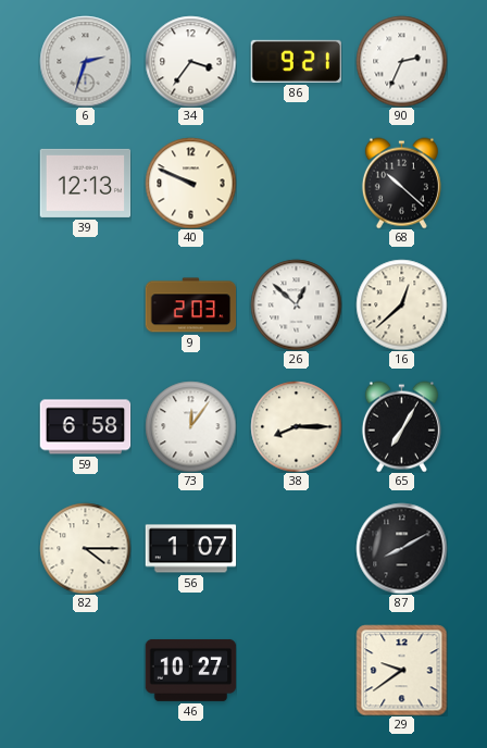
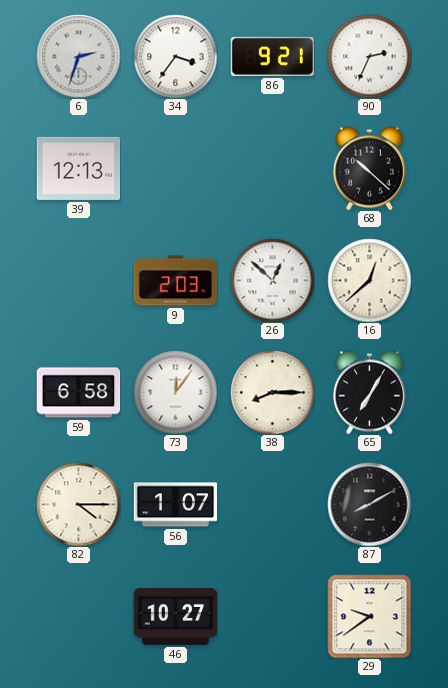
40: 9:49 -> none
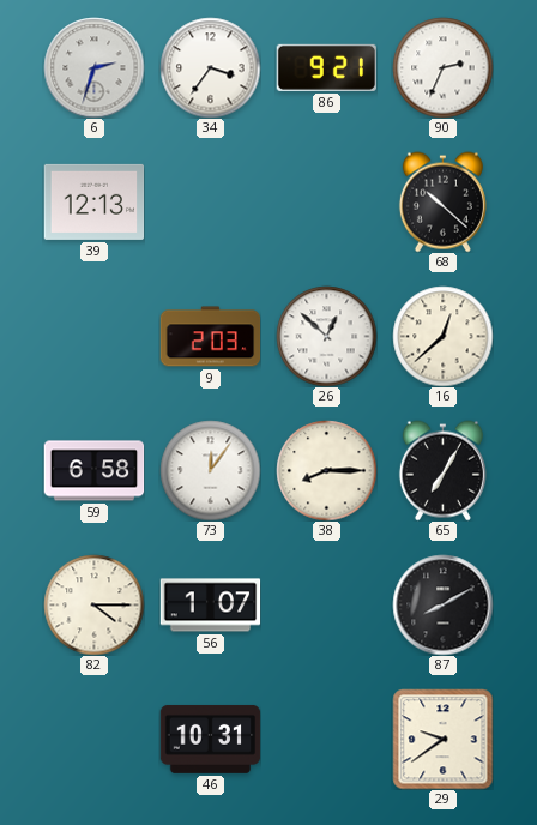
46: 10:27 -> 10:31
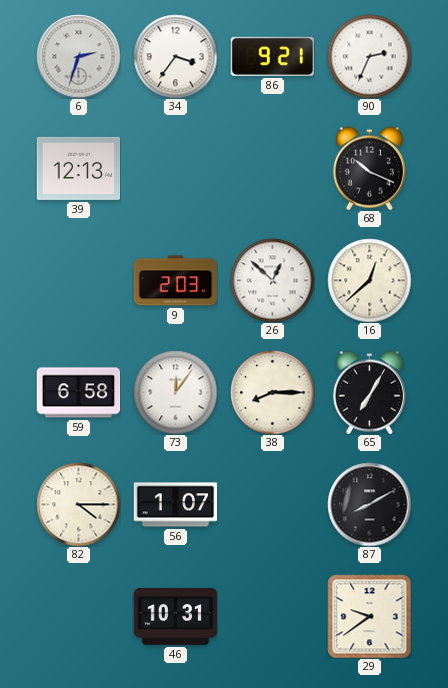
68: 10:22 -> 10:19
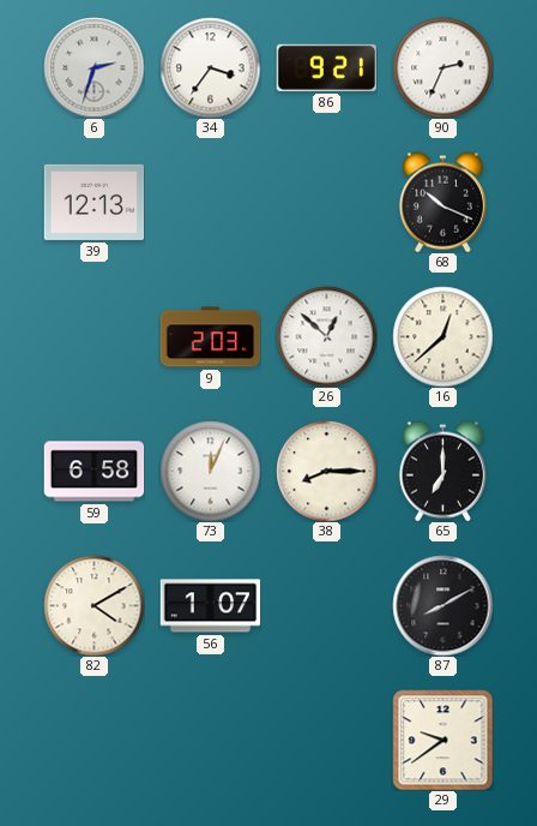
73: 12:06 -> 12:04
65: 7:05 -> 7:00
82: 4:15 -> 4:10
46: 10:31 -> none
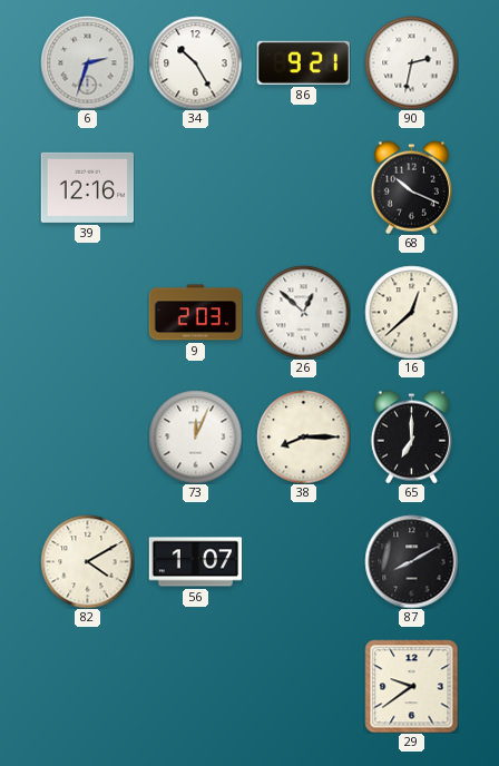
34: 3:36 -> 10:25
90: 2:34 -> 2:32
39: 12:13 -> 12:16
59: 6:58 -> none
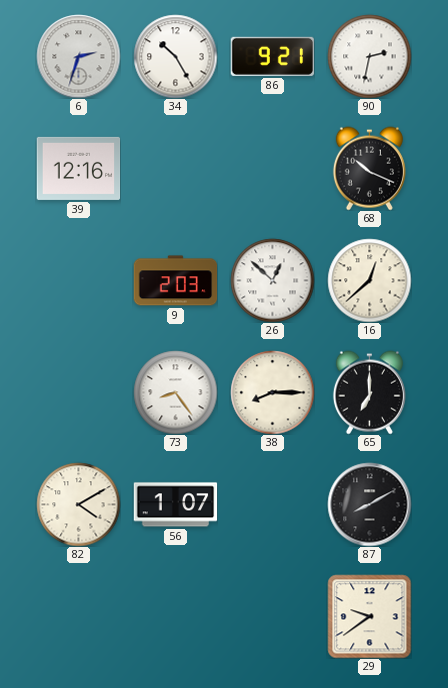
73: 12:04 -> 8:24
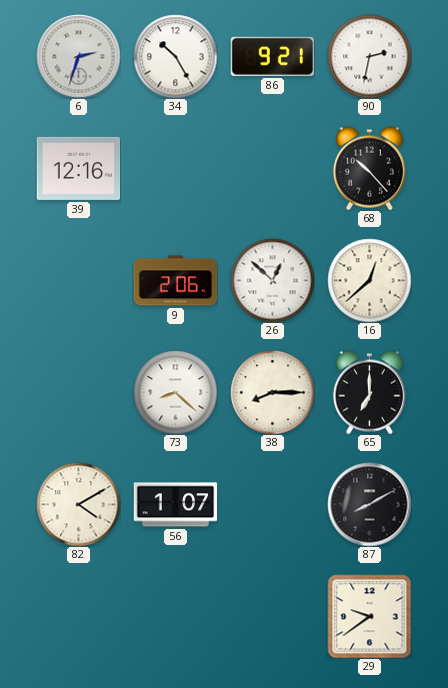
68: 10:19 -> 10:23
9: 2:03 -> 2:06
73: 8:24 -> 8:22
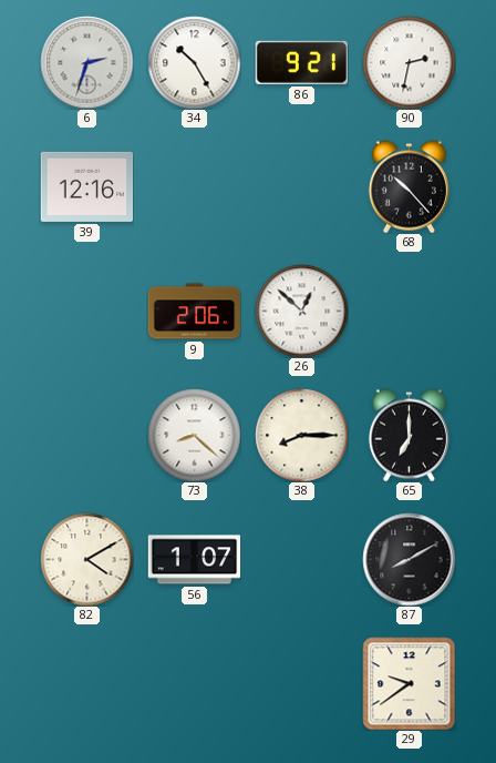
16: 12:38 -> none
